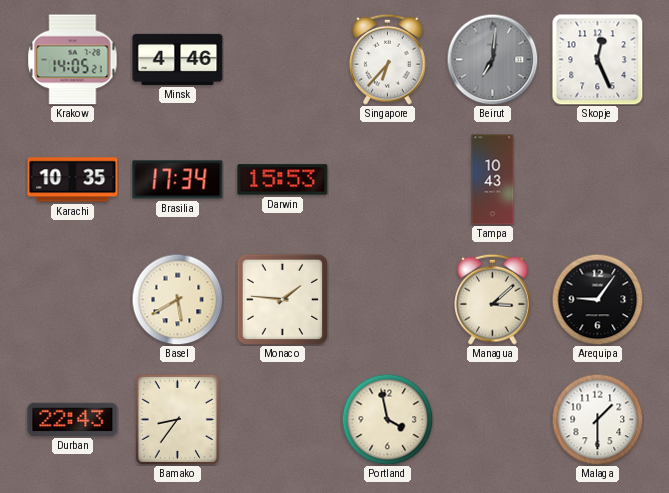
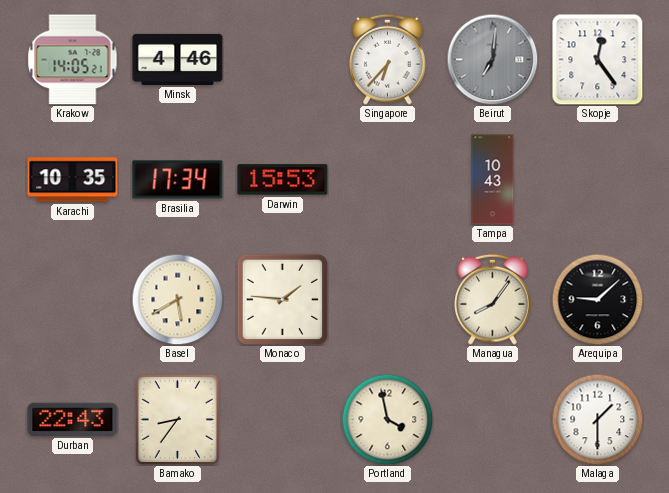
Skopje: 12:26 -> 12:24
Managua: 3:08 -> 8:06
Arequipa: 9:06 -> 9:08
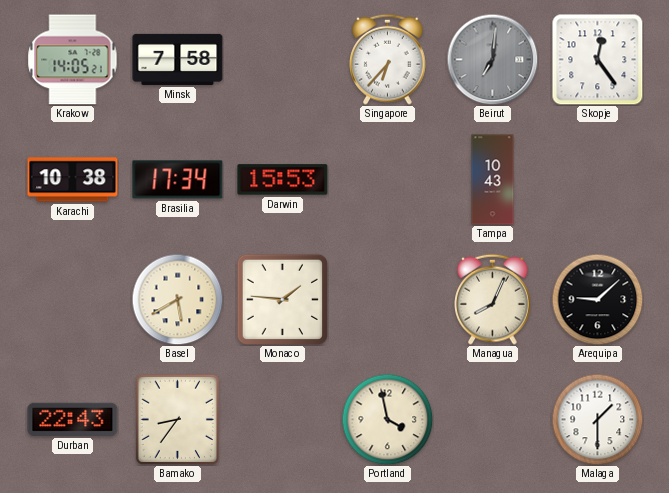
Minsk: 4:46 -> 7:58
Karachi: 10:35 -> 10:38
Managua: 8:06 -> 8:04
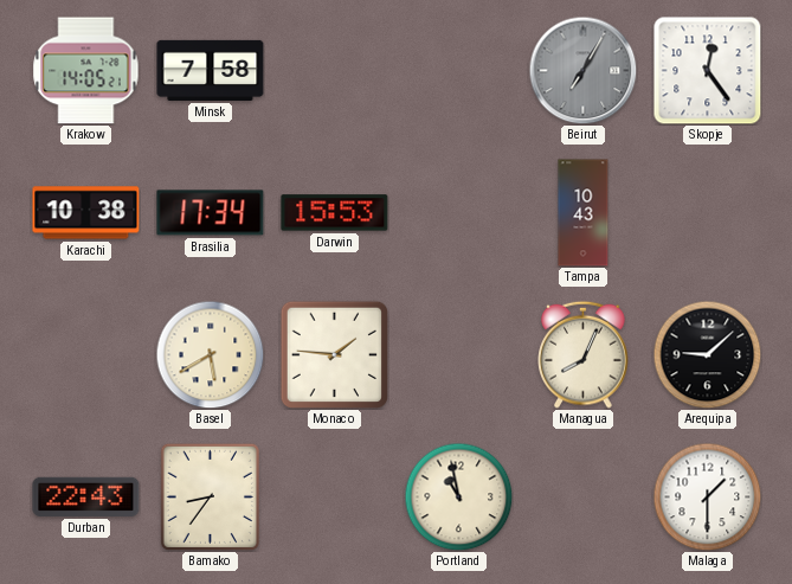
Singapore: 6:37 -> none
Beirut: 7:01 -> 7:05
Portland: 3:58 -> 10:58
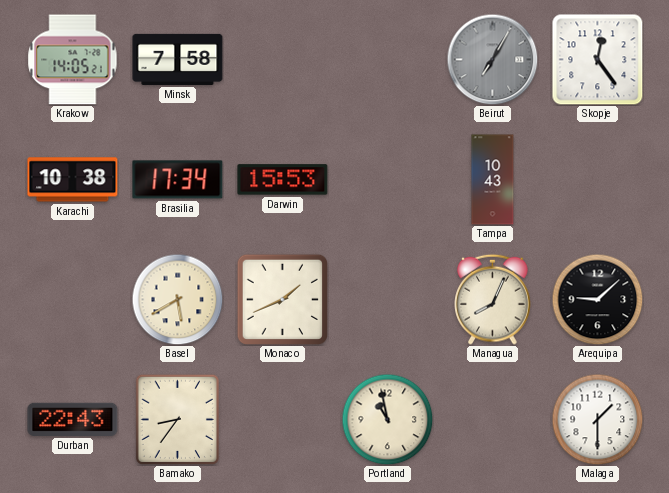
Monaco: 1:46 -> 1:41
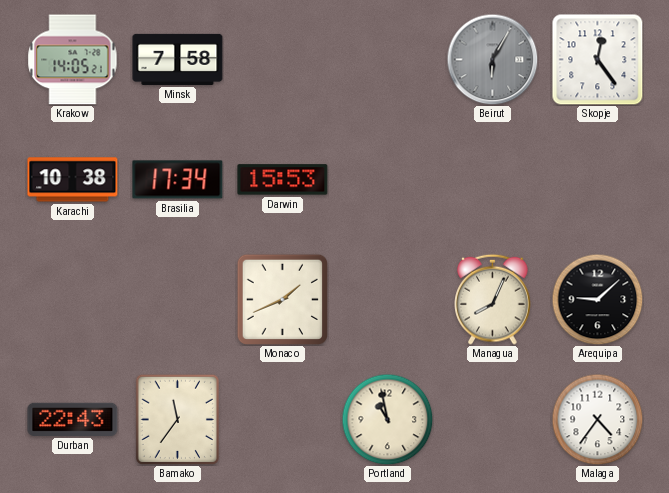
Beirut: 7:05 -> 6:05
Tampa: 10:43 -> none
Basel: 5:40 -> none
Bamako: 8:36 -> 11:36
Malaga: 1:30 -> 4:36
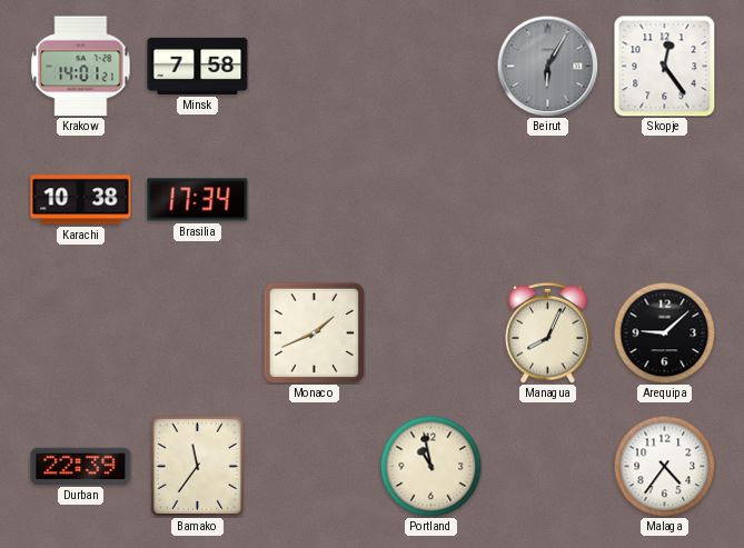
Krakow: 14:05 -> 14:01
Darwin: 15:53 -> none
Durban: 22:43 -> 22:39
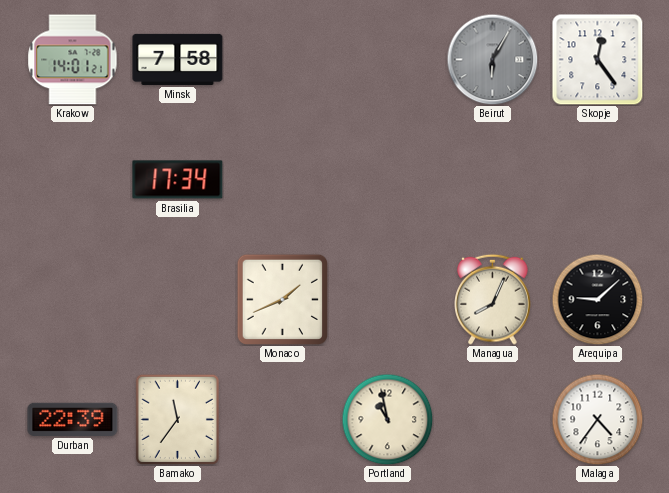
Karachi: 10:38 -> none
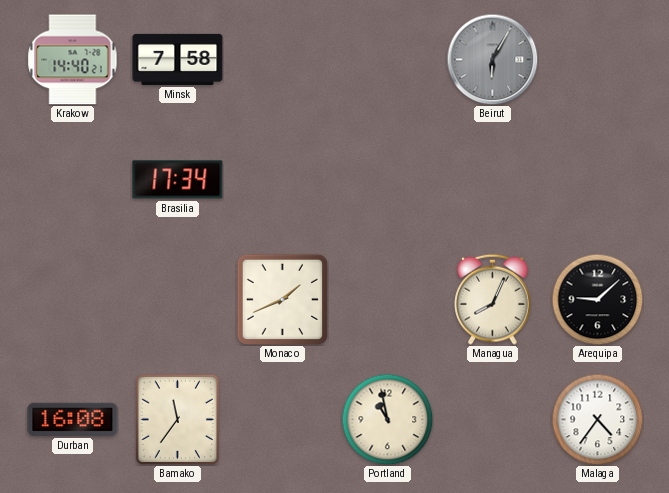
Krakow: 14:01 -> 14:40
Skopje: 12:24 -> none
Durban: 22:39 -> 16:08
